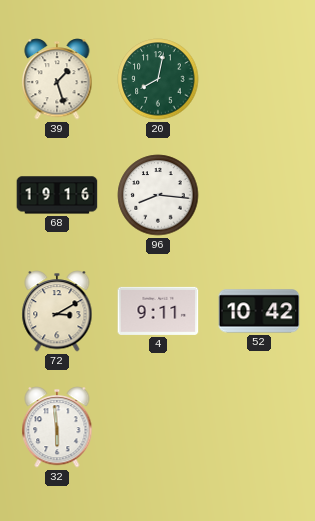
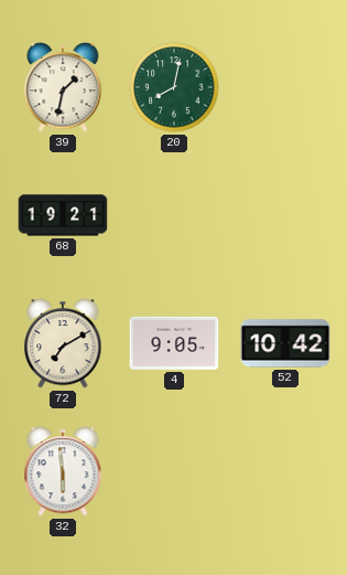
39: 1:27 -> 1:32
68: 19:16 -> 19:21
96: 8:16 -> none
72: 3:10 -> 7:10
4: 9:11 -> 9:05
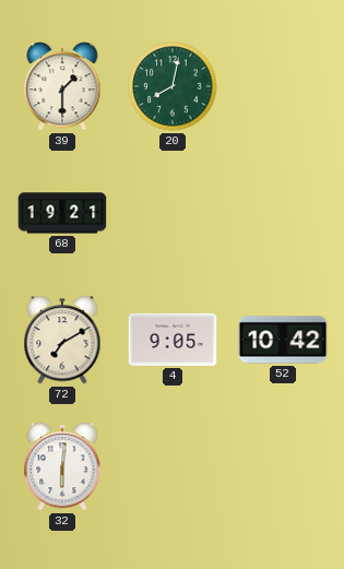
39: 1:32 -> 1:30
32: 5:59 -> 6:01
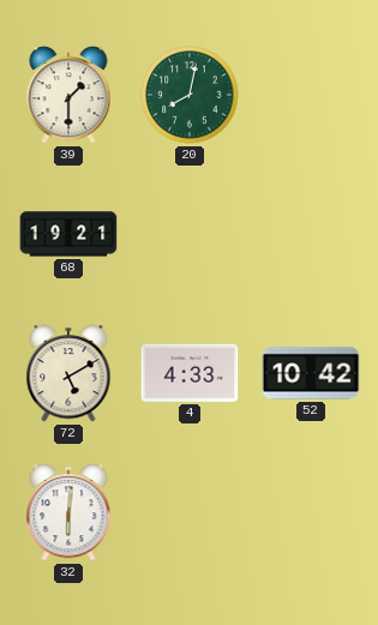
72: 7:10 -> 5:10
4: 9:05 -> 4:33
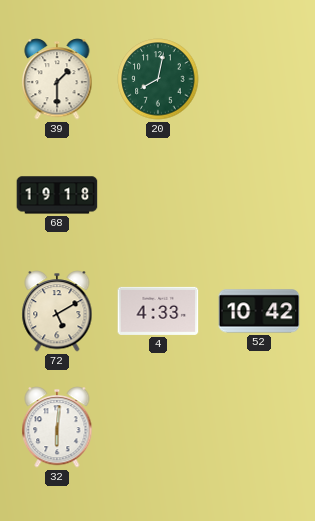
68: 19:21 -> 19:18
